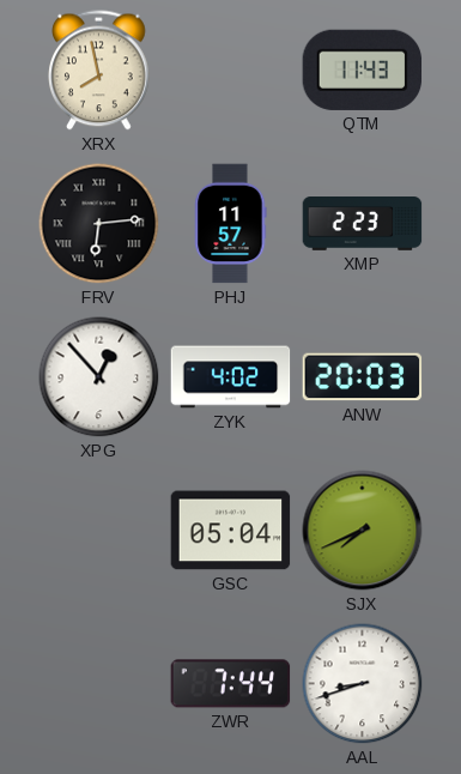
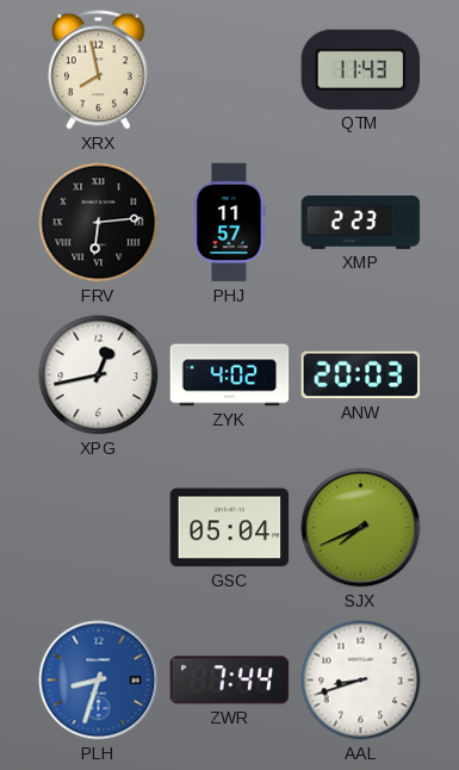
XPG: 12:53 -> 12:43
PLH: none -> 8:33
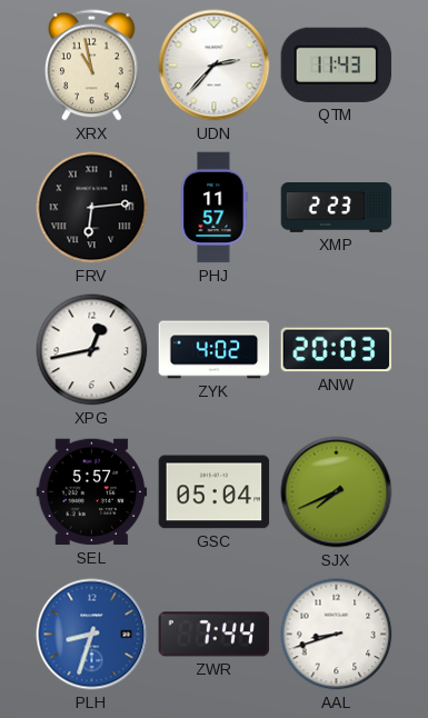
XRX: 7:58 -> 10:58
UDN: none -> 2:37
SEL: none -> 5:57
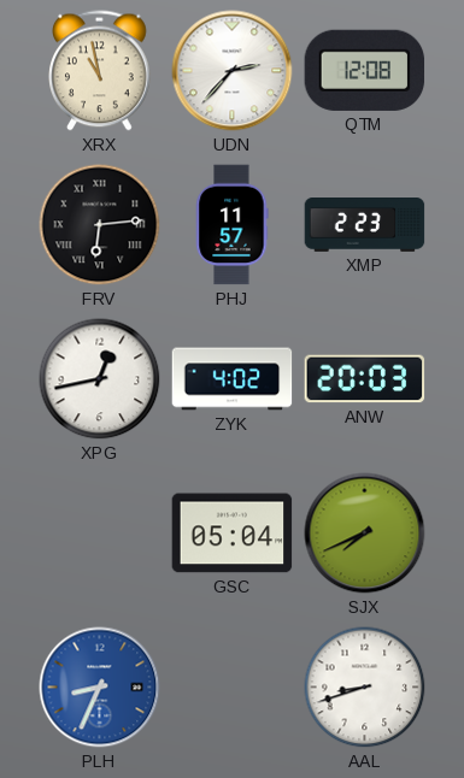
QTM: 11:43 -> 12:08
SEL: 5:57 -> none
PLH: 8:33 -> 8:34
ZWR: 7:44 -> none
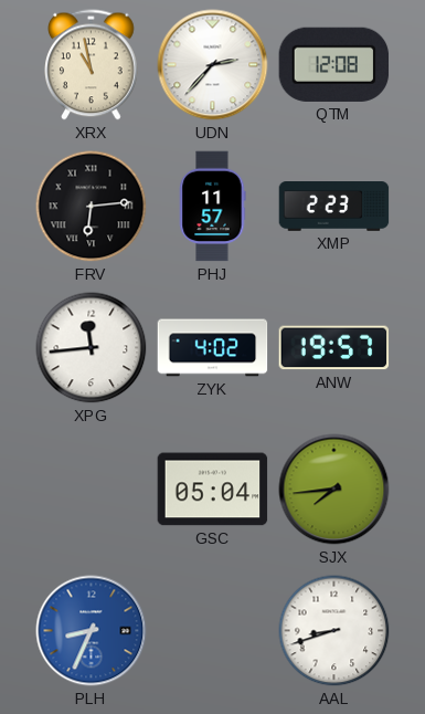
XPG: 12:43 -> 11:44
ANW: 20:03 -> 19:57
SJX: 7:41 -> 7:44
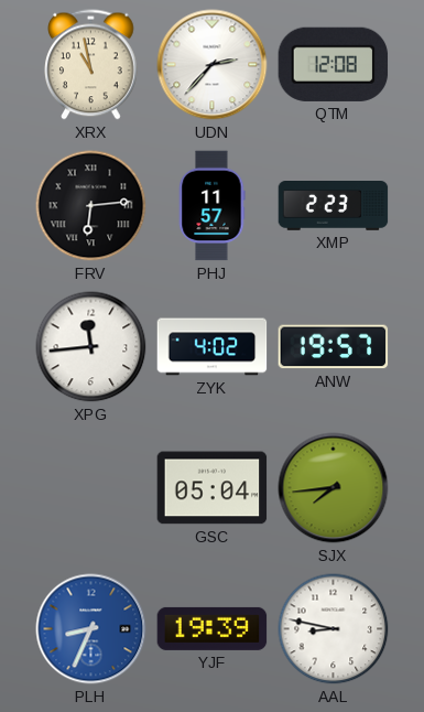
YJF: none -> 19:39
AAL: 8:42 -> 8:47
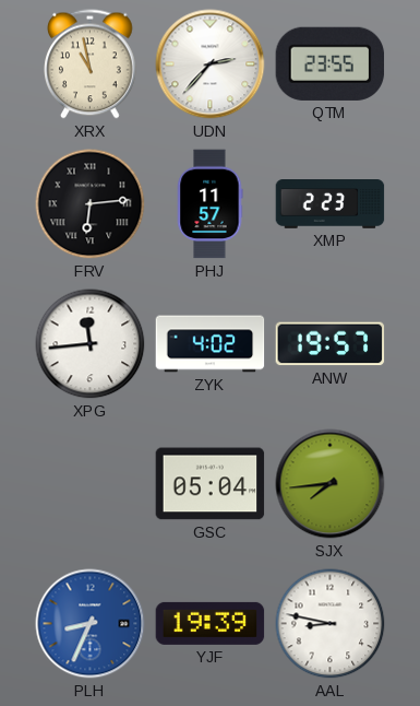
QTM: 12:08 -> 23:55
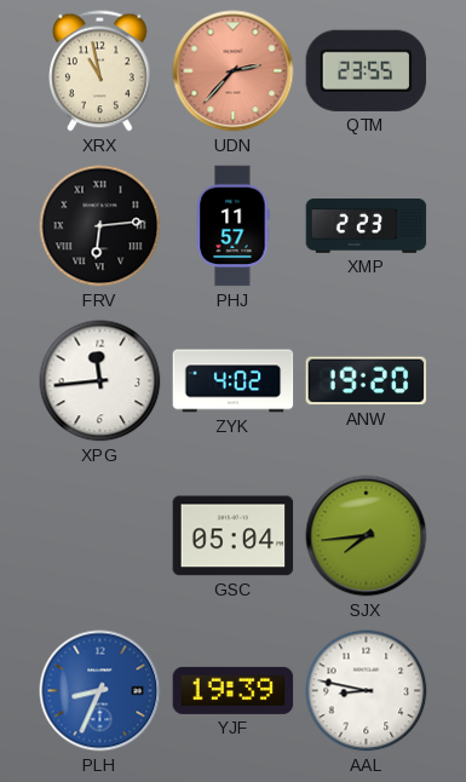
UDN dial: white -> salmon
ANW: 19:57 -> 19:20
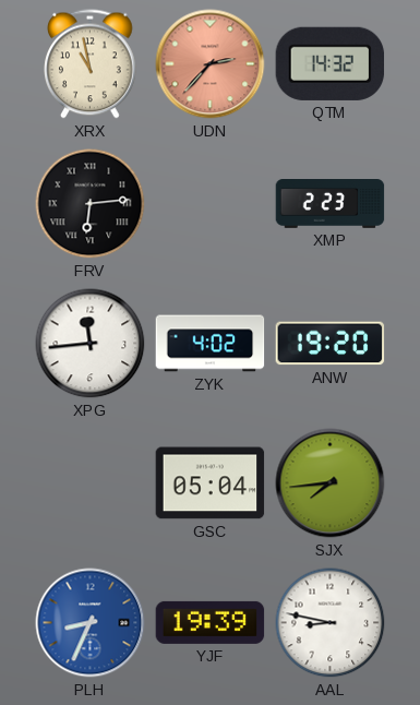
QTM: 23:55 -> 14:32
PHJ: 11:57 -> none
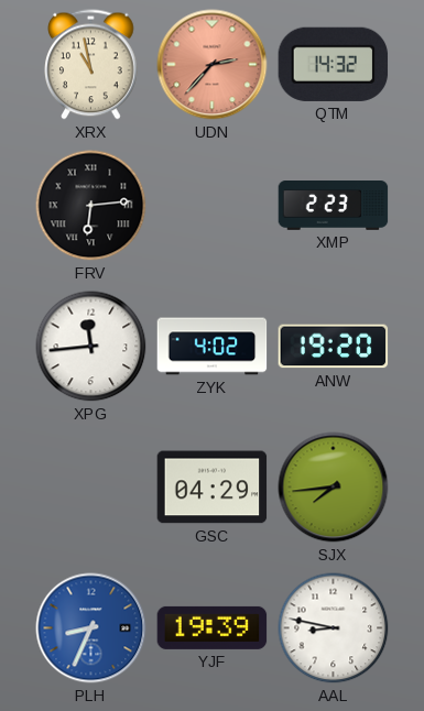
GSC: 05:04 -> 04:29
